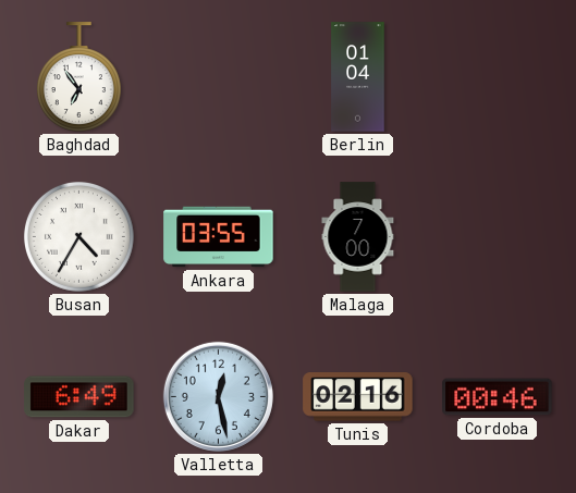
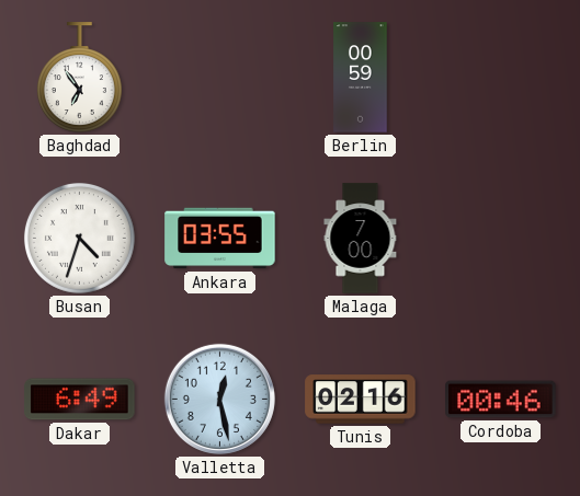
Berlin: 01:04 -> 00:59
Busan: 4:35 -> 4:33
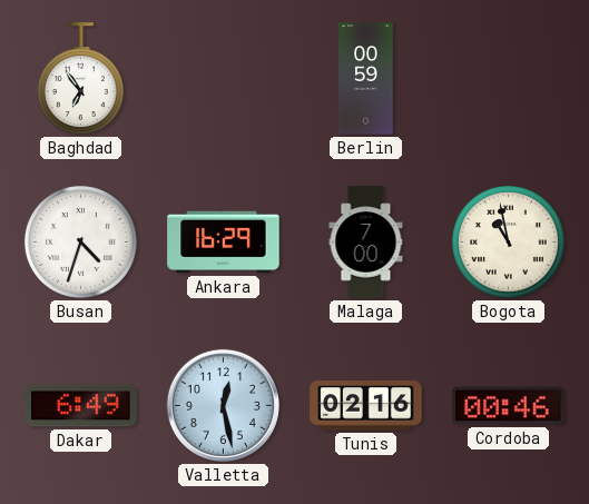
Ankara: 03:55 -> 16:29
Bogota: none -> 10:58
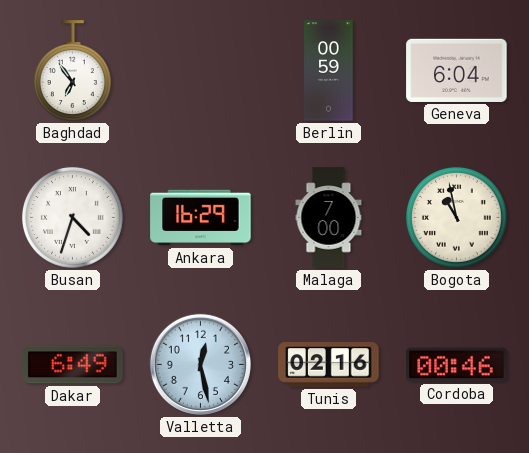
Geneva: none -> 6:04
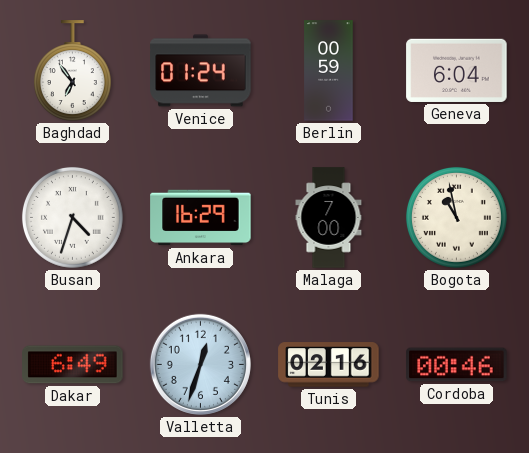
Venice: none -> 01:24
Valletta: 12:28 -> 12:33
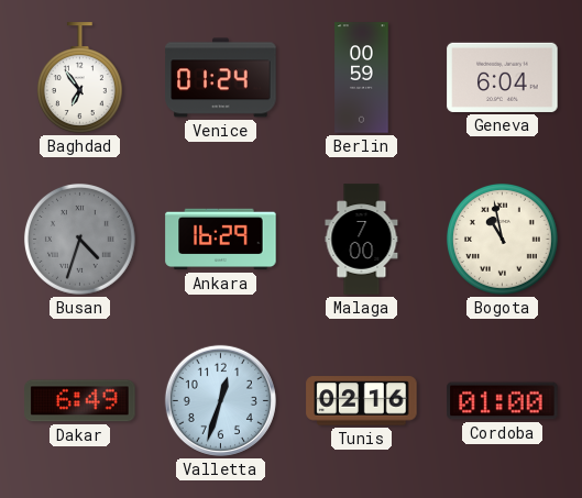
Busan dial: white -> grey
Cordoba: 00:46 -> 01:00
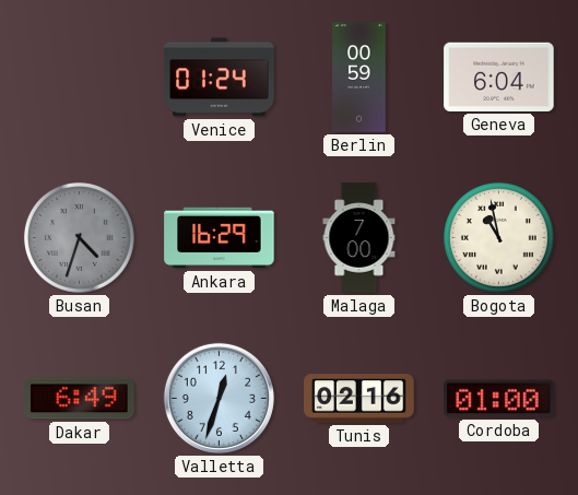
Baghdad: 6:54 -> none
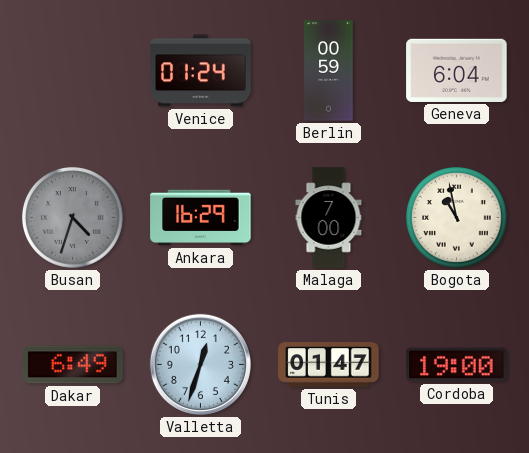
Tunis: 02:16 -> 01:47
Cordoba: 01:00 -> 19:00
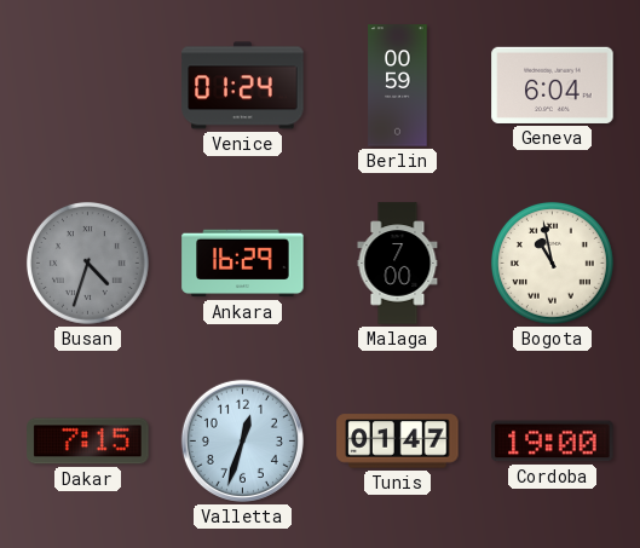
Dakar: 6:49 -> 7:15
